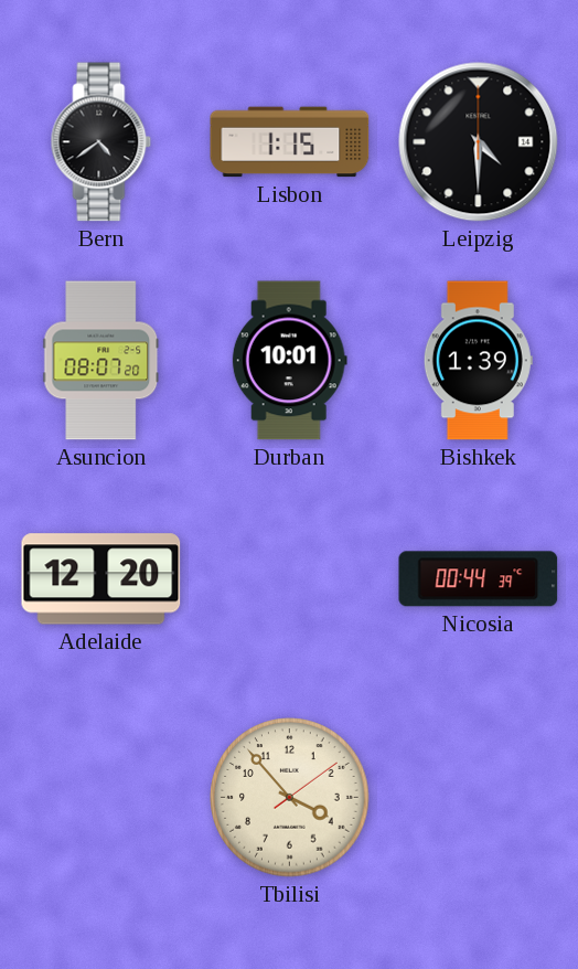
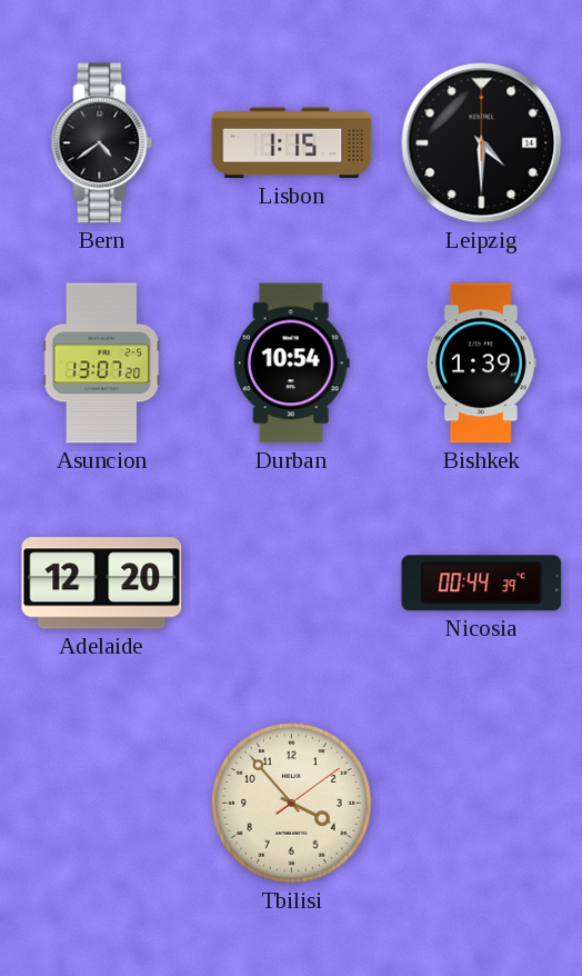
Asuncion: 08:07 -> 13:07
Durban: 10:01 -> 10:54
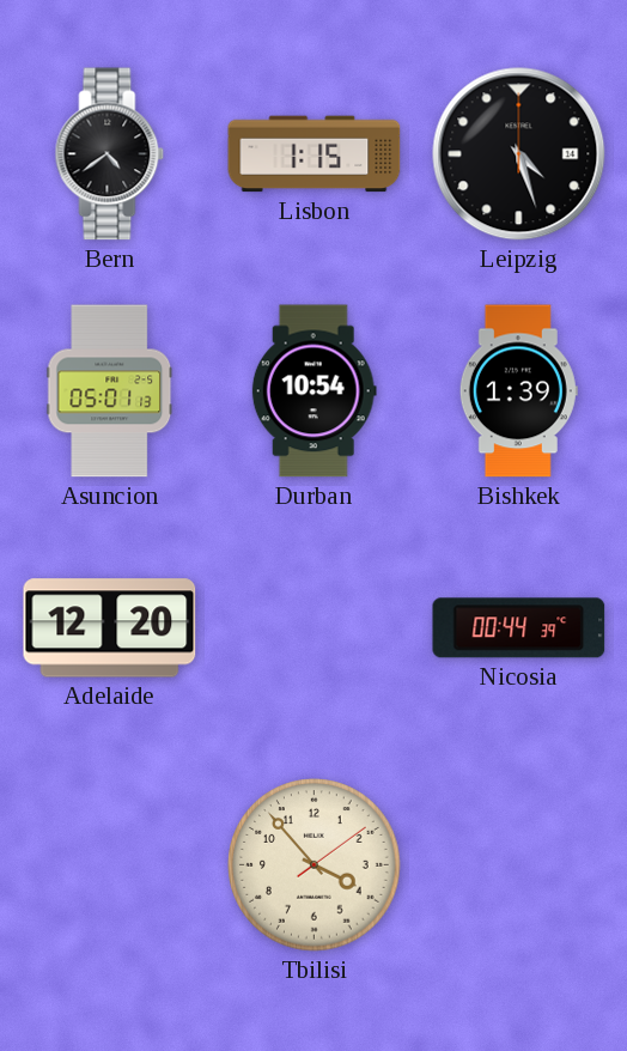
Leipzig: 4:30 -> 4:27
Asuncion: 13:07 -> 05:01
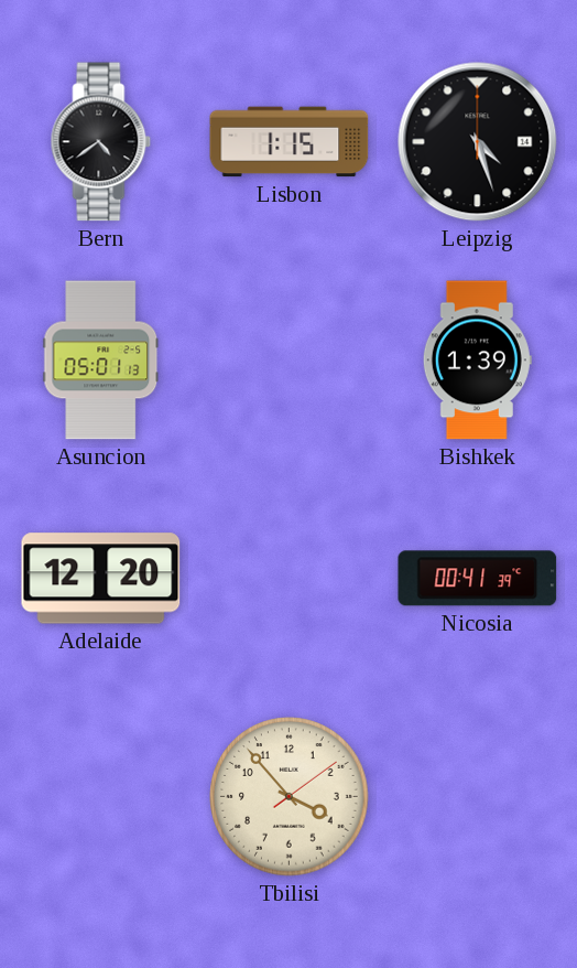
Durban: 10:54 -> none
Nicosia: 00:44 -> 00:41
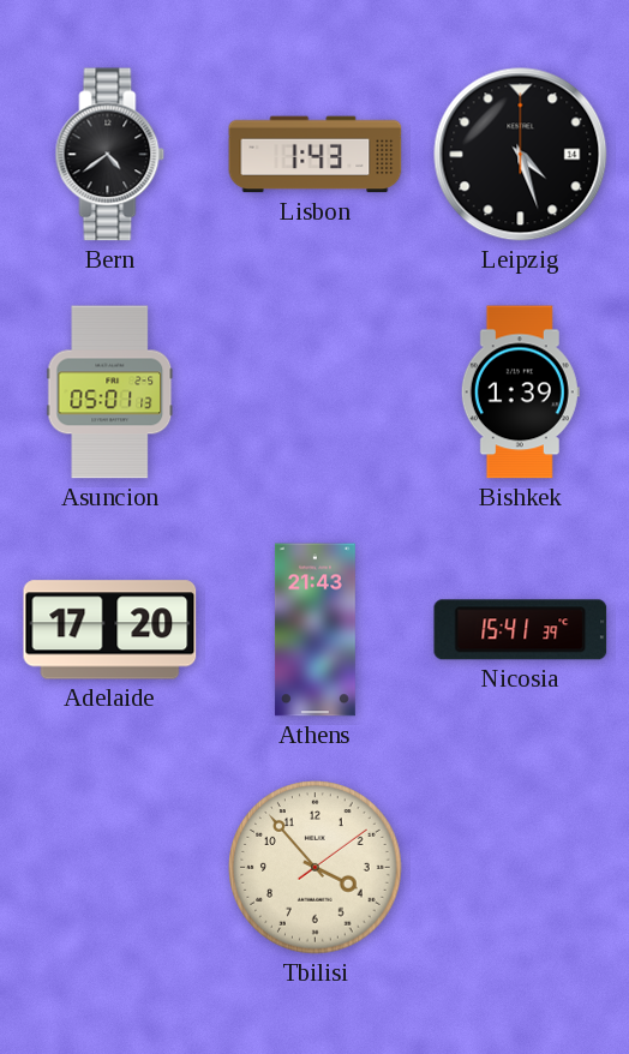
Lisbon: 1:15 -> 1:43
Adelaide: 12:20 -> 17:20
Athens: none -> 21:43
Nicosia: 00:41 -> 15:41
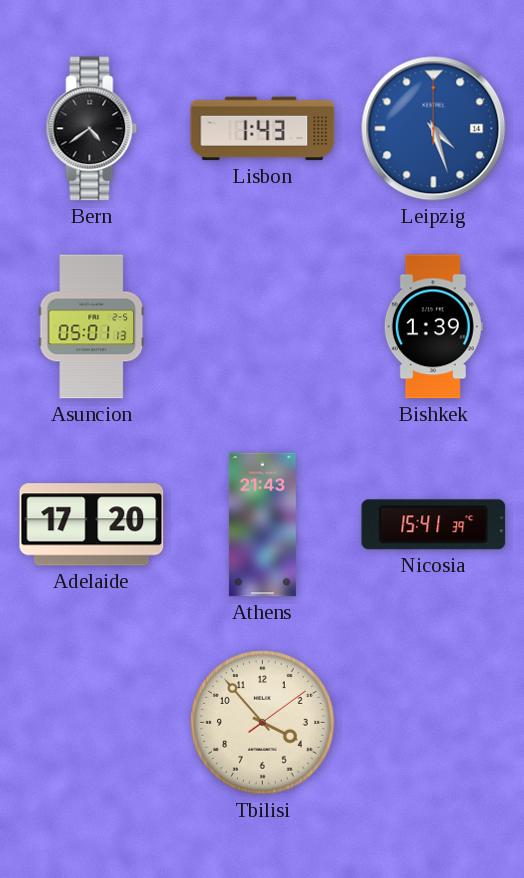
Leipzig dial: black -> blue
